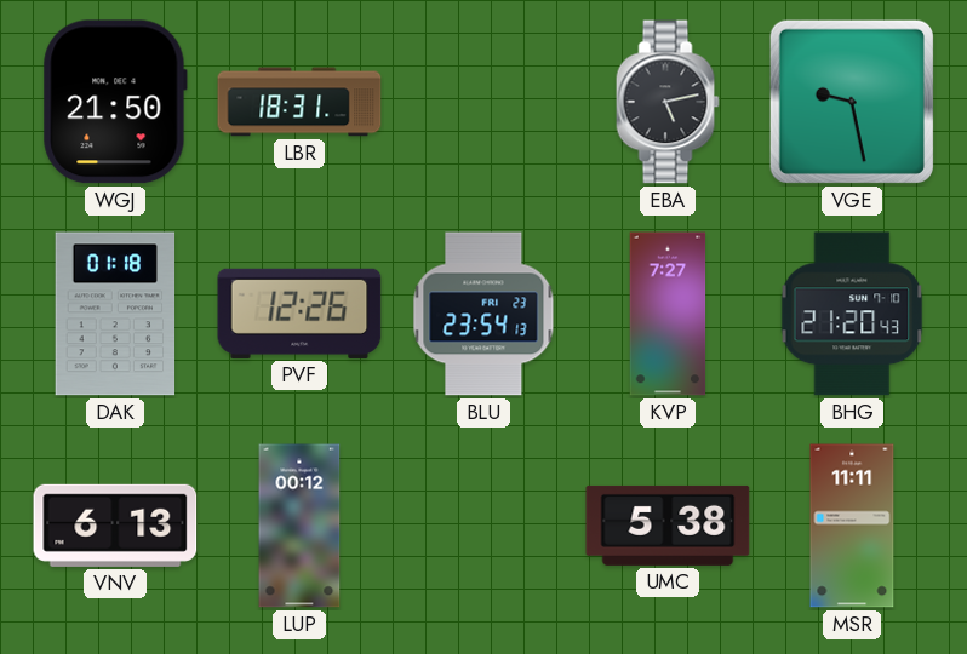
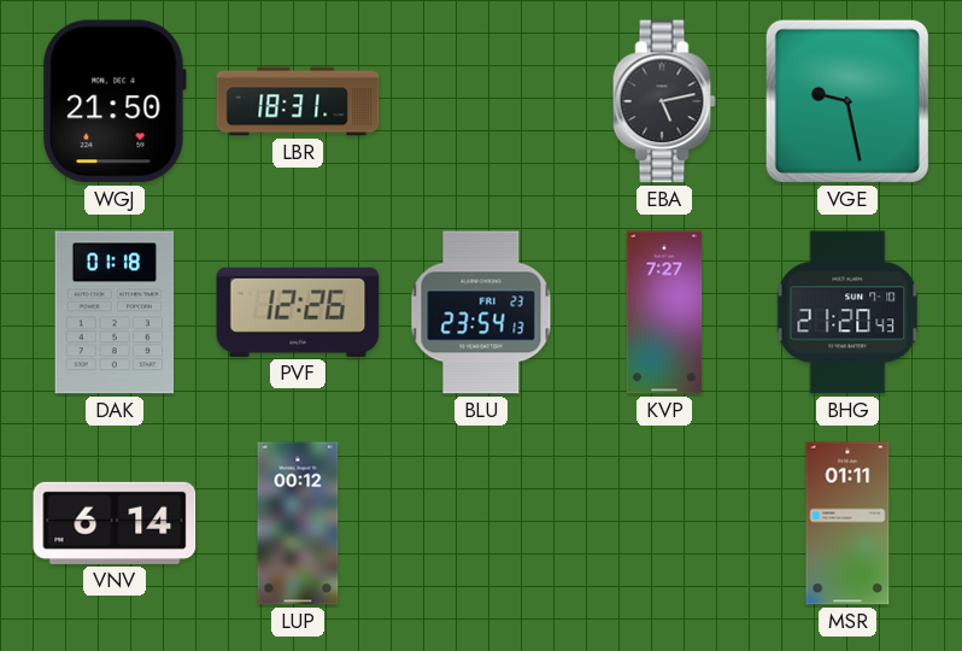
VNV: 6:13 -> 6:14
UMC: 5:38 -> none
MSR: 11:11 -> 01:11
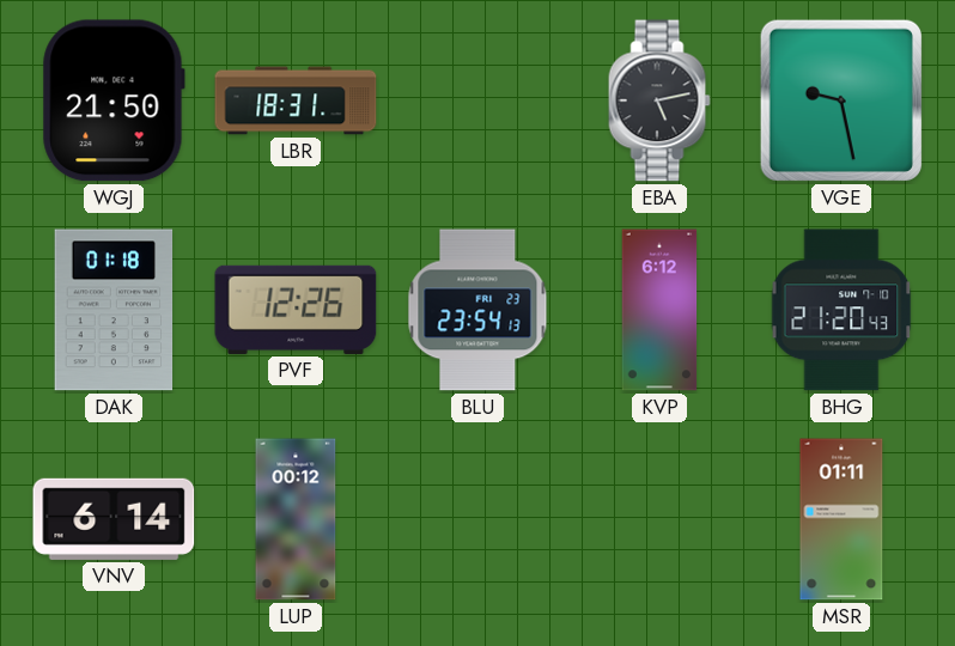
KVP: 7:27 -> 6:12
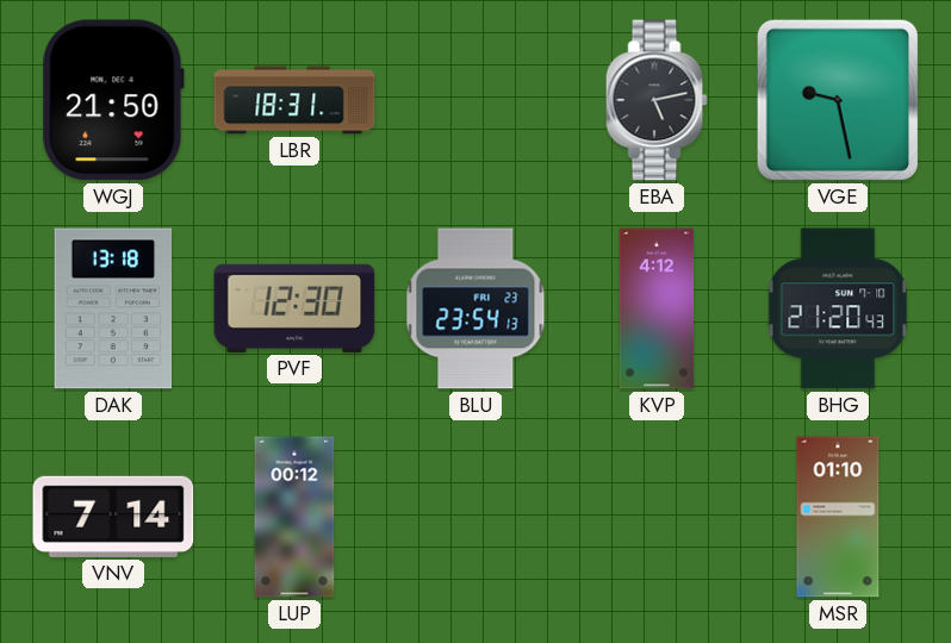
DAK: 01:18 -> 13:18
PVF: 12:26 -> 12:30
KVP: 6:12 -> 4:12
VNV: 6:14 -> 7:14
MSR: 01:11 -> 01:10
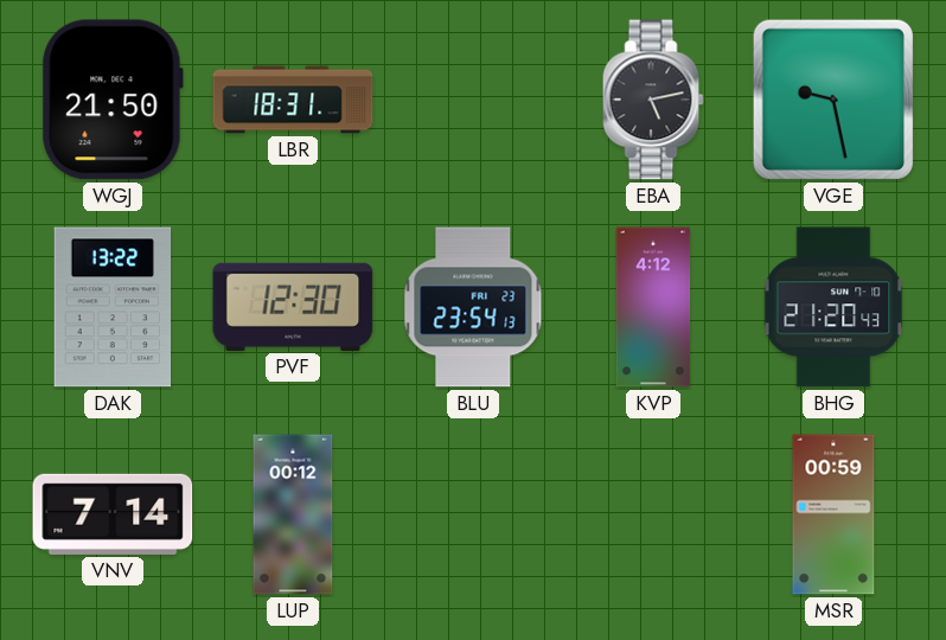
DAK: 13:18 -> 13:22
MSR: 01:10 -> 00:59
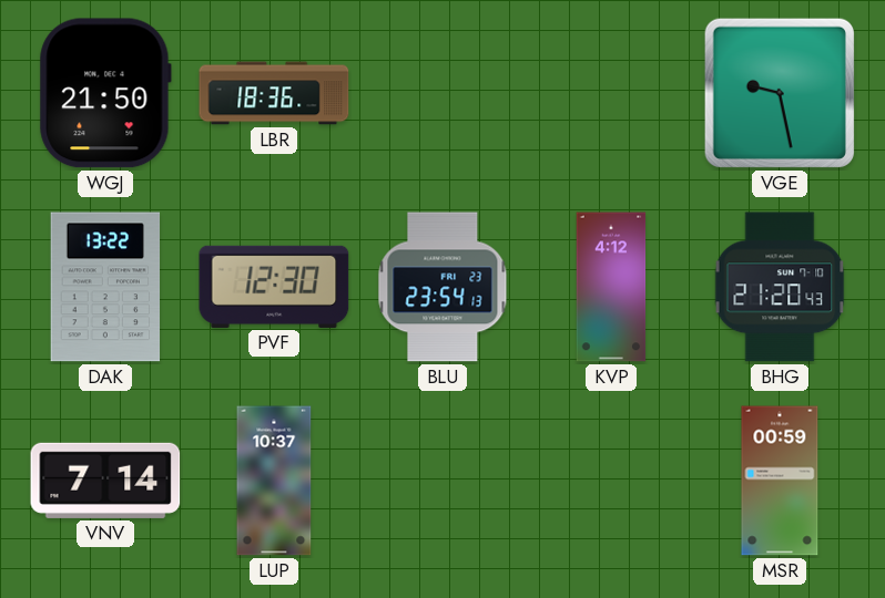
LBR: 18:31 -> 18:36
EBA: 5:13 -> none
LUP: 00:12 -> 10:37
